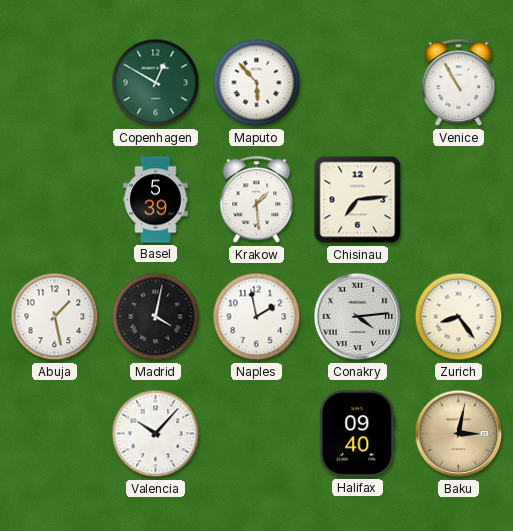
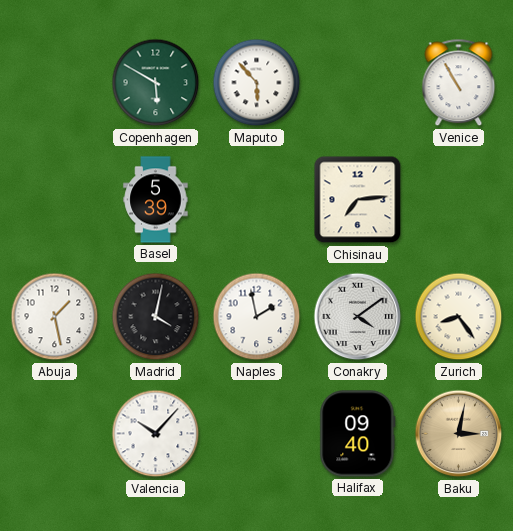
Copenhagen: 12:50 -> 5:50
Krakow: 1:29 -> none
Conakry: 4:14 -> 4:09
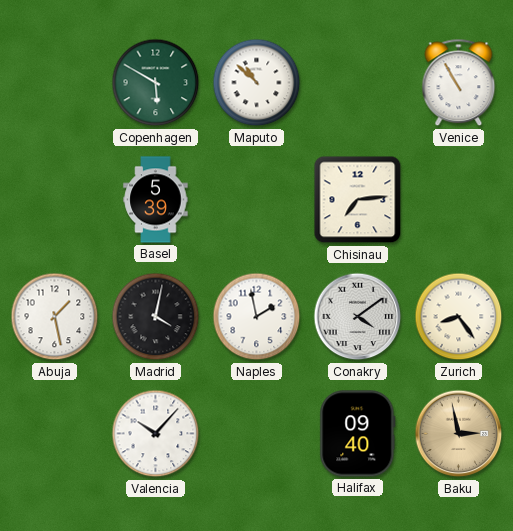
Maputo: 5:53 -> 10:52
Baku: 3:02 -> 2:58
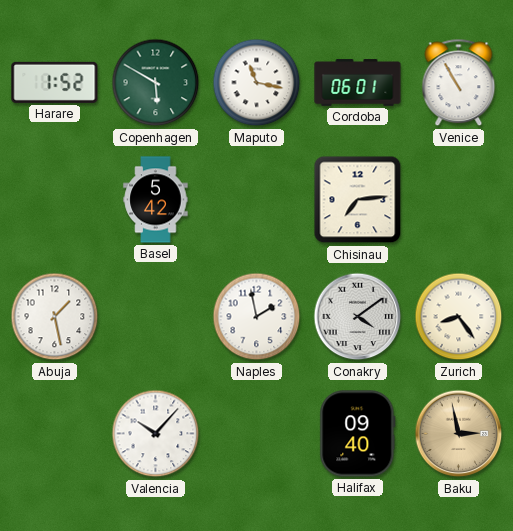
Harare: none -> 1:52
Maputo: 10:52 -> 11:17
Cordoba: none -> 06:01
Basel: 5:39 -> 5:42
Madrid: 4:02 -> none
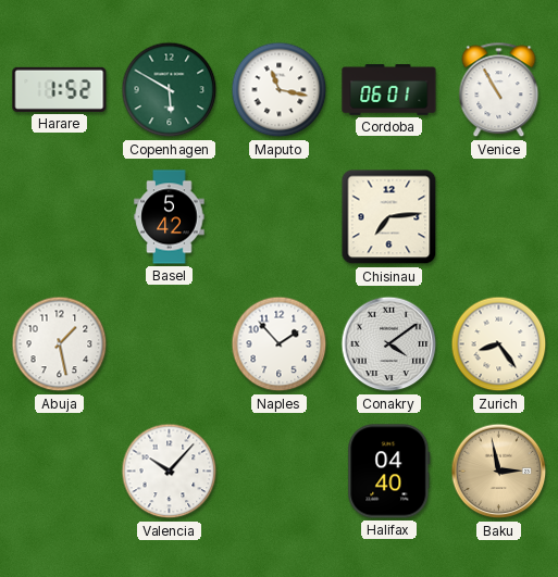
Naples: 1:58 -> 1:53
Halifax: 09:40 -> 04:40
